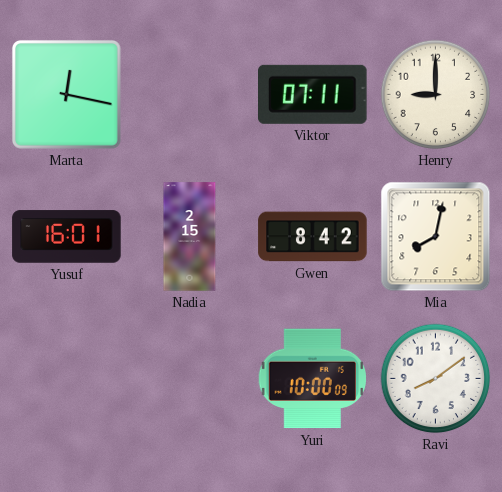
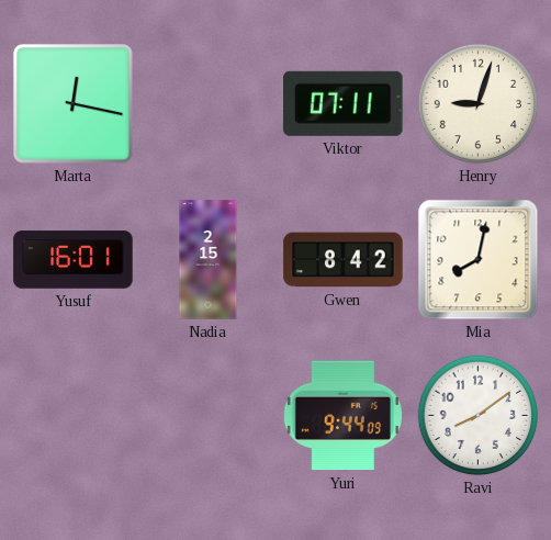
Henry: 9:00 -> 9:03
Yuri: 10:00 -> 9:44
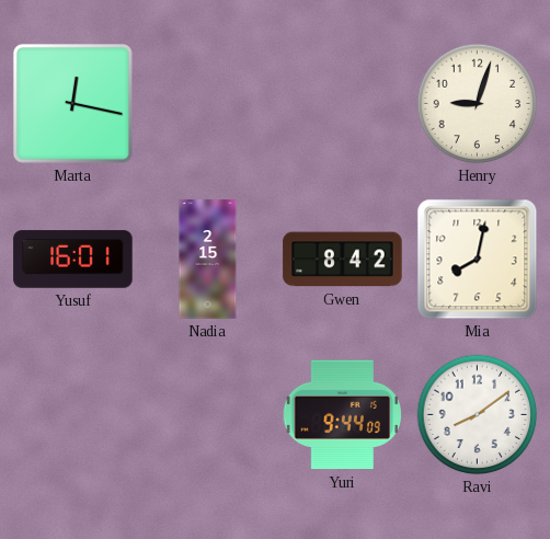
Viktor: 07:11 -> none
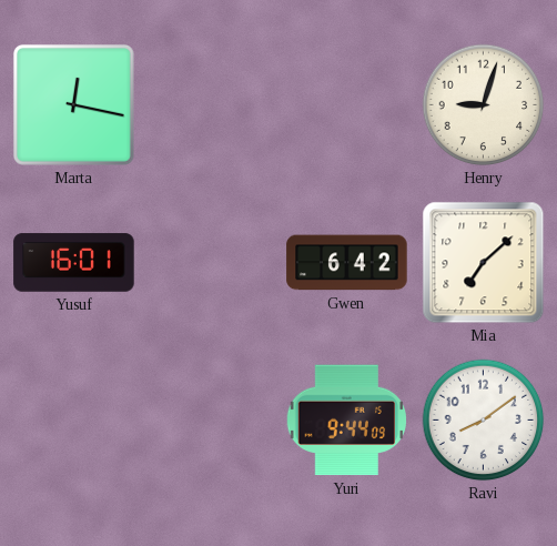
Nadia: 2:15 -> none
Gwen: 8:42 -> 6:42
Mia: 8:02 -> 7:08
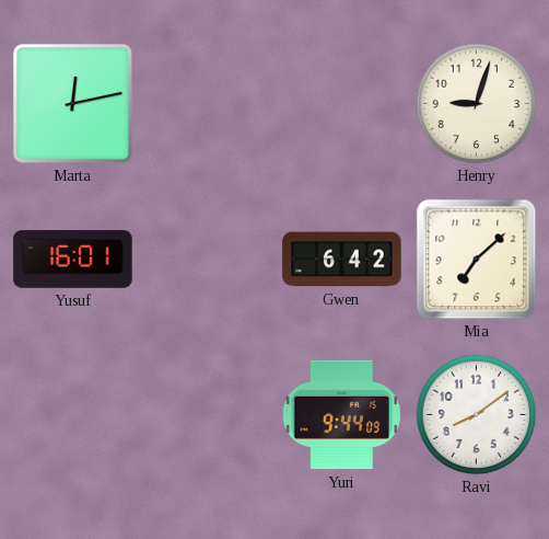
Marta: 12:17 -> 12:13
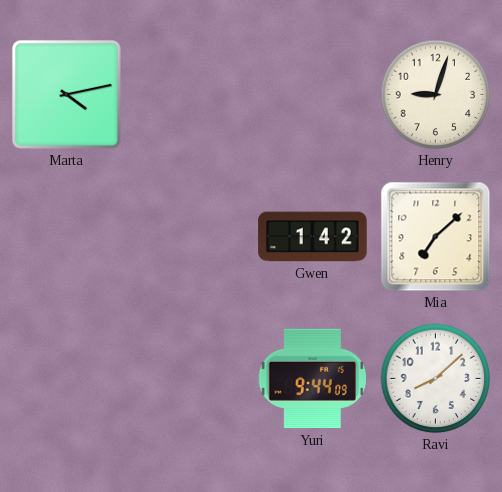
Marta: 12:13 -> 4:13
Yusuf: 16:01 -> none
Gwen: 6:42 -> 1:42
Ravi: 8:09 -> 8:08
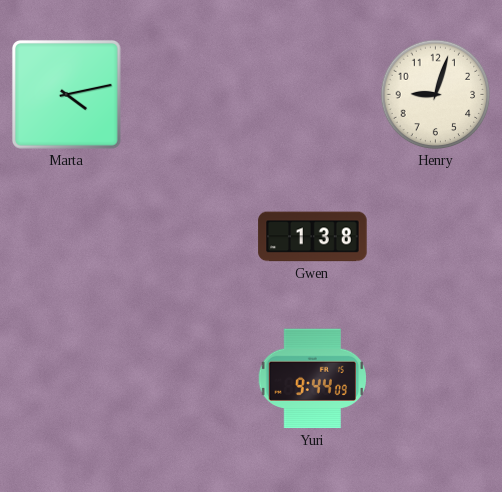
Gwen: 1:42 -> 1:38
Mia: 7:08 -> none
Ravi: 8:08 -> none
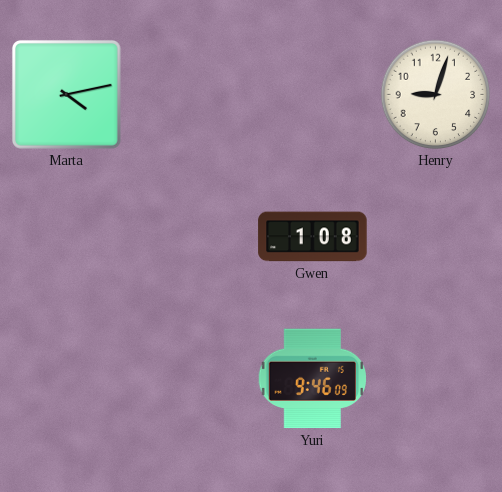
Gwen: 1:38 -> 1:08
Yuri: 9:44 -> 9:46
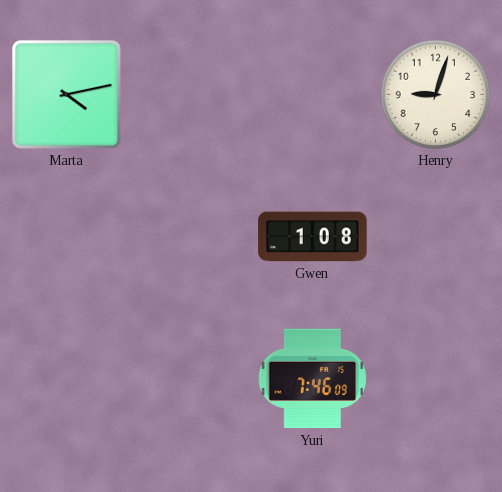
Yuri: 9:46 -> 7:46
